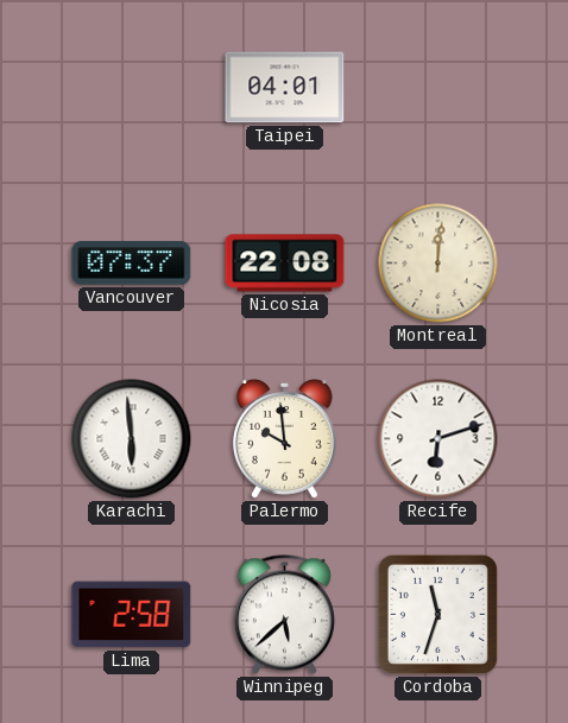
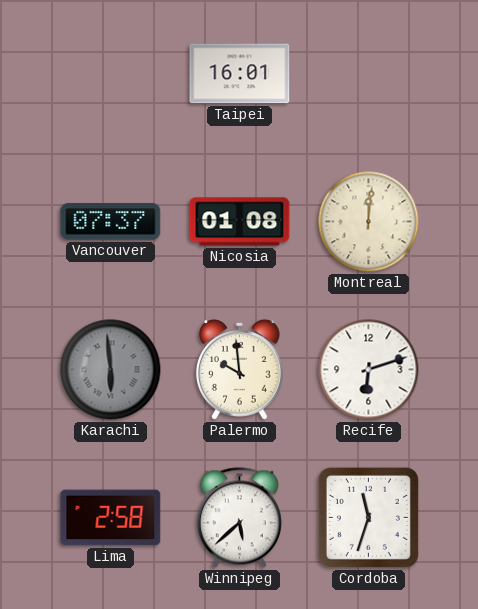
Taipei: 04:01 -> 16:01
Nicosia: 22:08 -> 01:08
Karachi dial: white -> grey
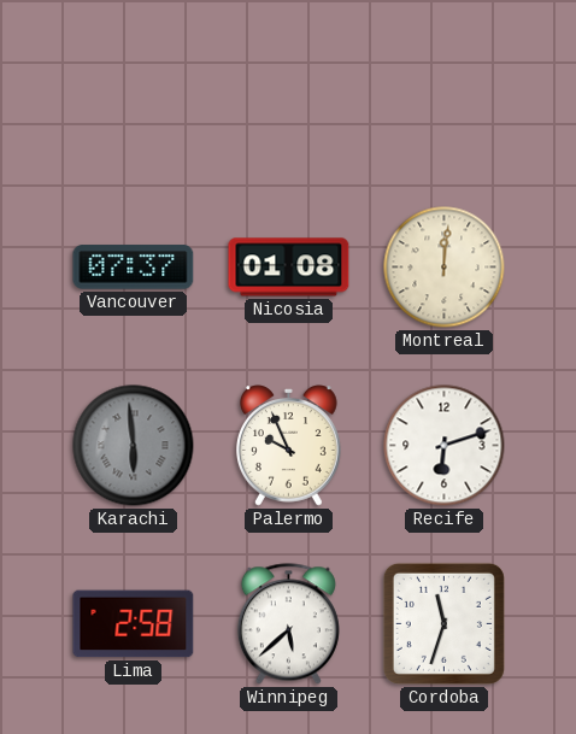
Taipei: 16:01 -> none
Palermo: 9:59 -> 9:56
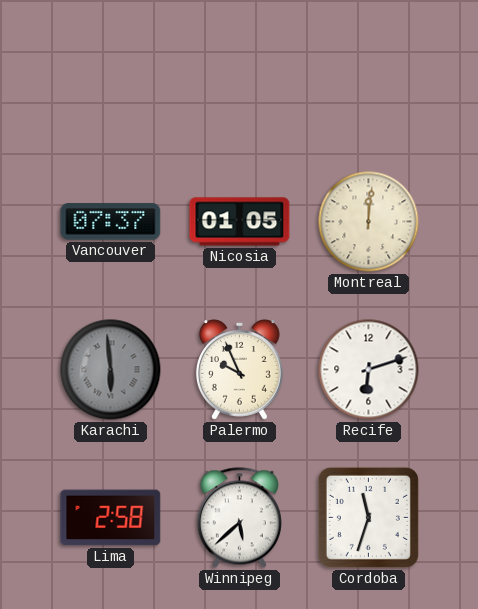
Nicosia: 01:08 -> 01:05
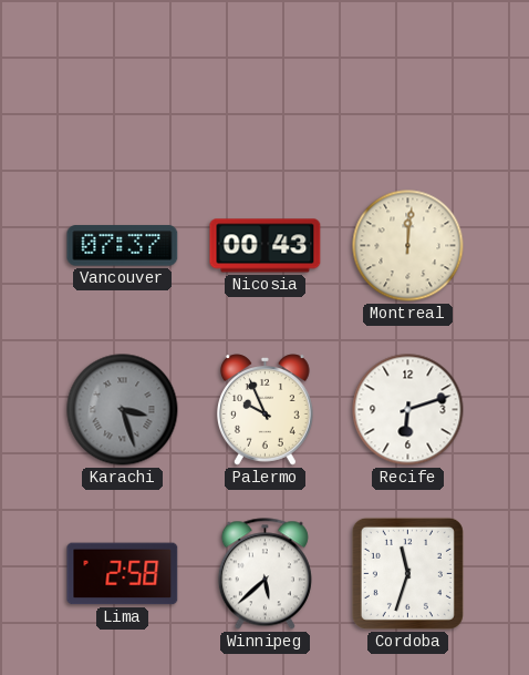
Nicosia: 01:05 -> 00:43
Karachi: 5:59 -> 3:27
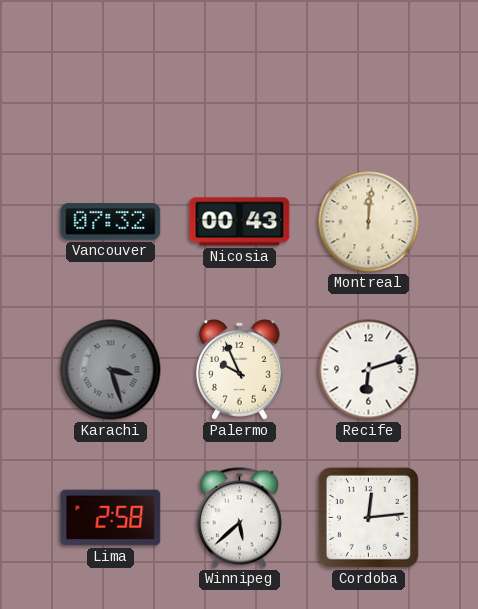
Vancouver: 07:37 -> 07:32
Cordoba: 11:33 -> 12:14
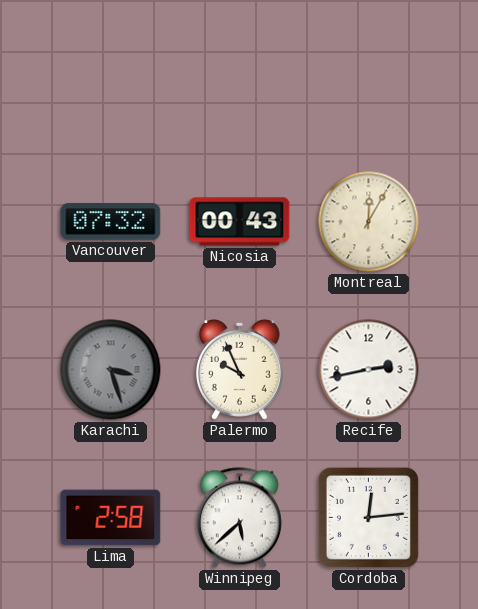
Montreal: 12:01 -> 12:05
Recife: 6:12 -> 2:43
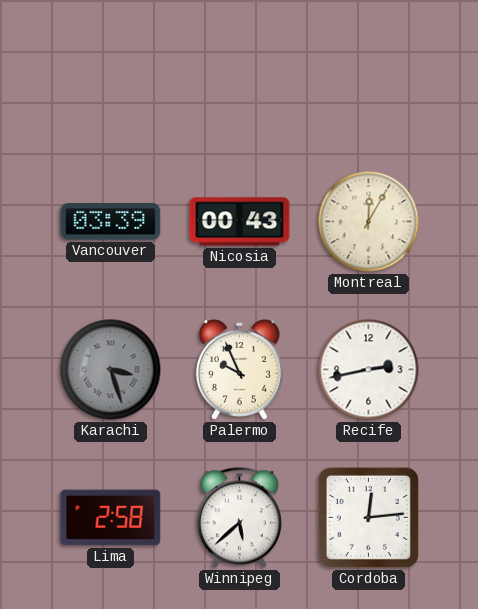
Vancouver: 07:32 -> 03:39
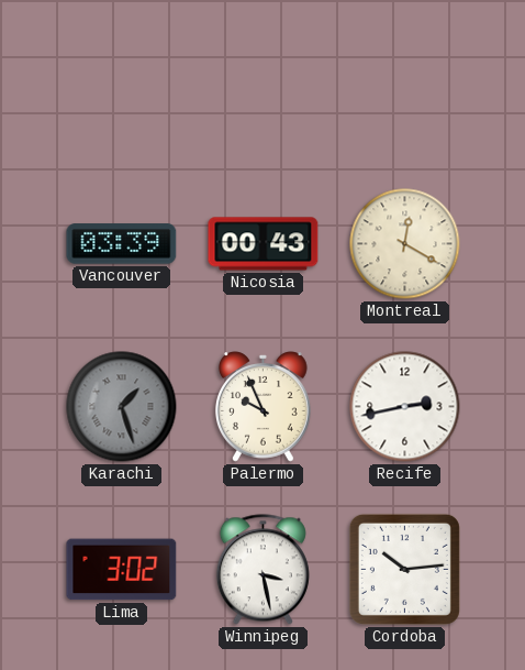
Montreal: 12:05 -> 12:20
Karachi: 3:27 -> 1:27
Lima: 2:58 -> 3:02
Winnipeg: 5:38 -> 3:28
Cordoba: 12:14 -> 10:14
